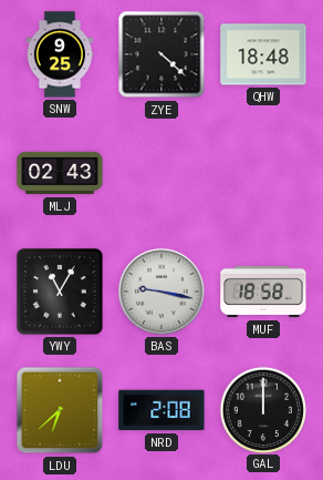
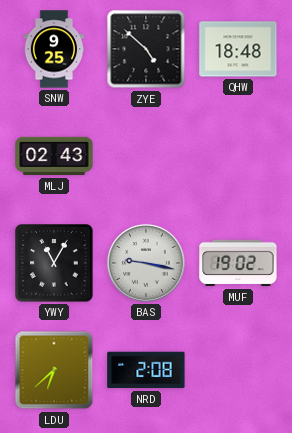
ZYE: 4:22 -> 4:52
MUF: 18:58 -> 19:02
GAL: 12:00 -> none
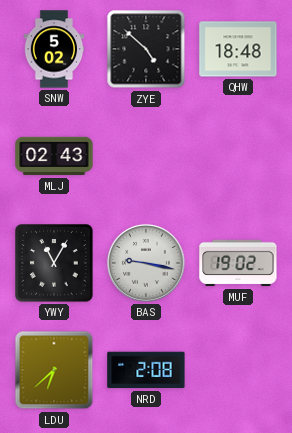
SNW: 9:25 -> 5:02
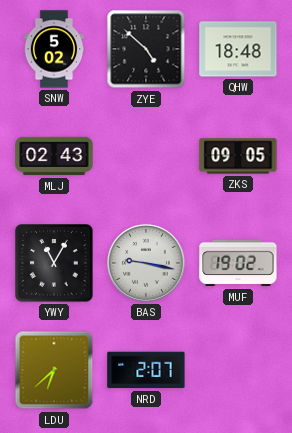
ZKS: none -> 09:05
NRD: 2:08 -> 2:07
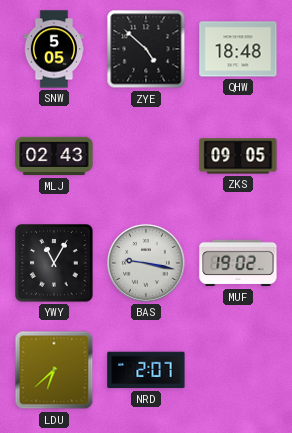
SNW: 5:02 -> 5:05
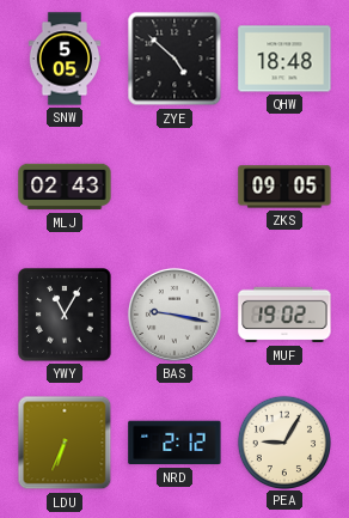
LDU: 6:38 -> 6:34
NRD: 2:07 -> 2:12
PEA: none -> 9:05
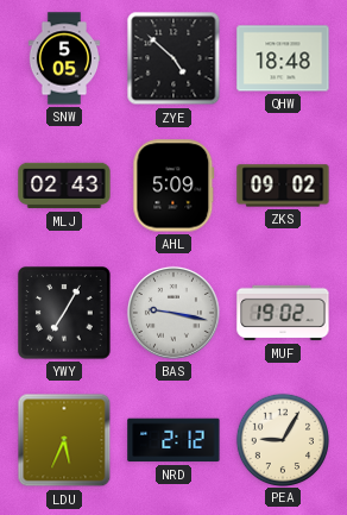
AHL: none -> 5:09
ZKS: 09:05 -> 09:02
YWY: 11:05 -> 7:05
LDU: 6:34 -> 5:34
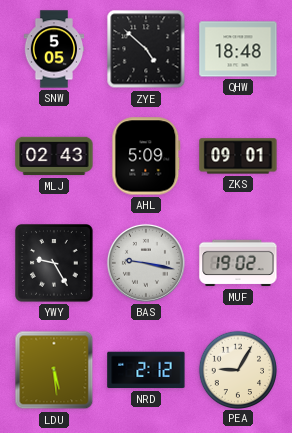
ZKS: 09:02 -> 09:01
YWY: 7:05 -> 9:25
LDU: 5:34 -> 5:29
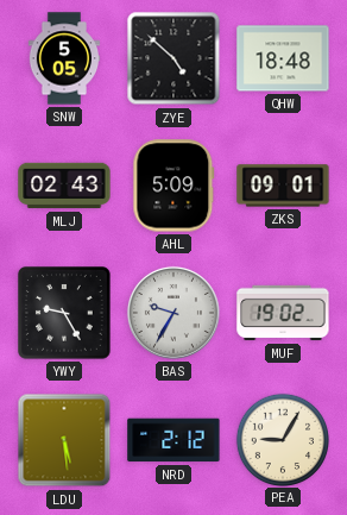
BAS: 9:17 -> 9:35
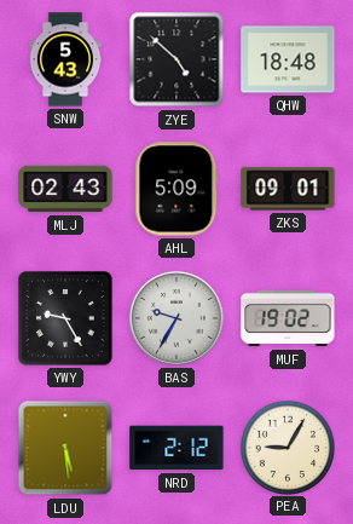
SNW: 5:05 -> 5:43
